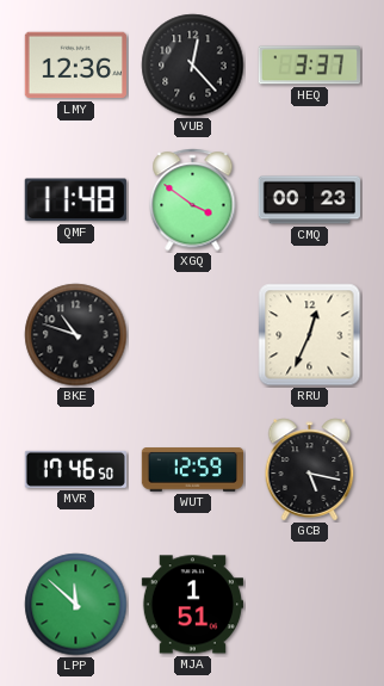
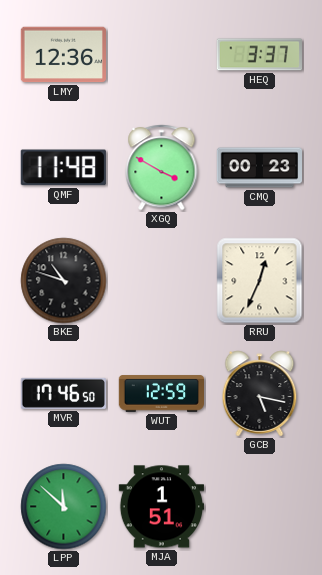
VUB: 12:23 -> none
XGQ: 3:51 -> 3:50
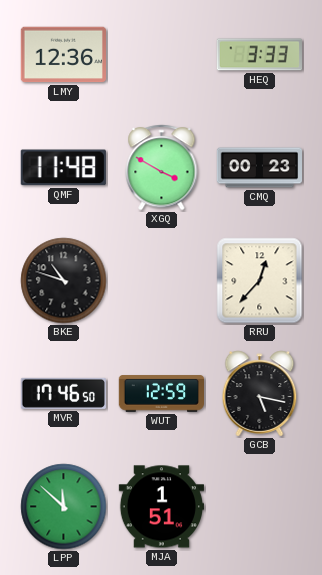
HEQ: 3:37 -> 3:33
RRU: 12:34 -> 12:37
